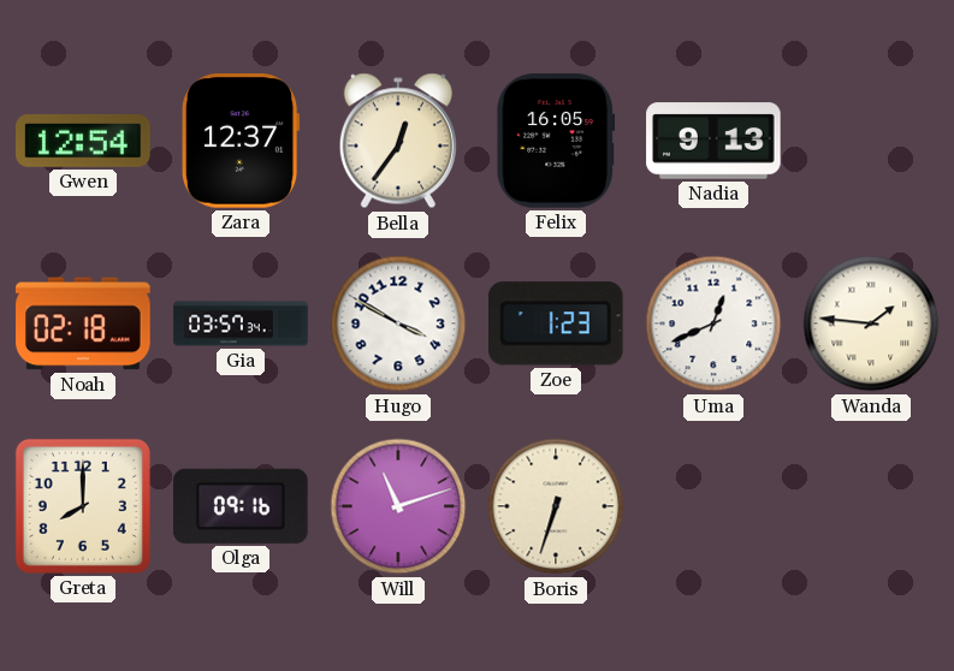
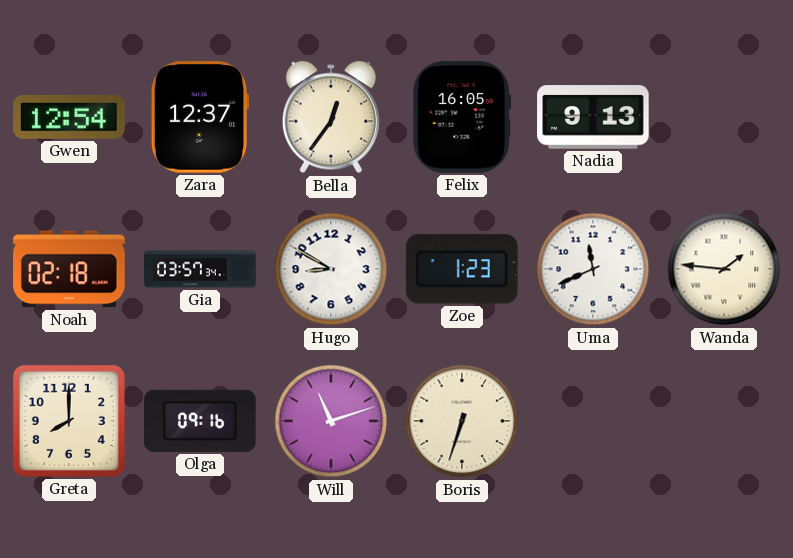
Hugo: 3:50 -> 8:50
Uma: 12:41 -> 11:41
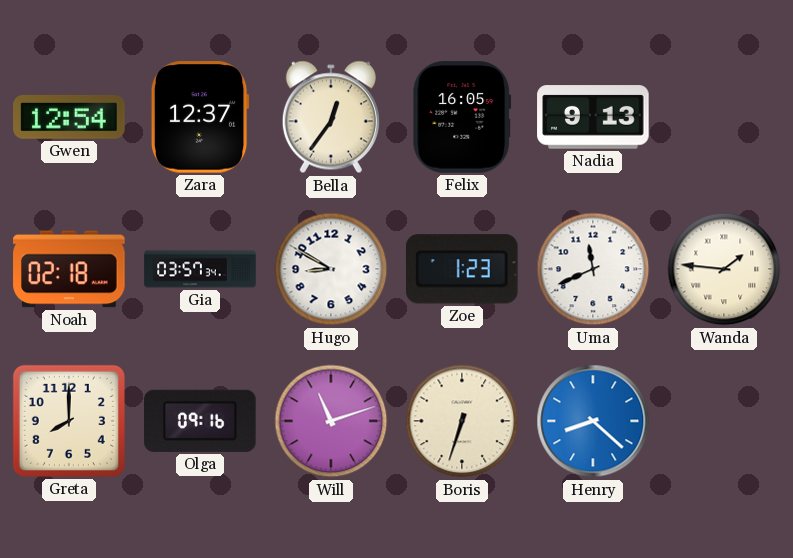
Henry: none -> 8:22
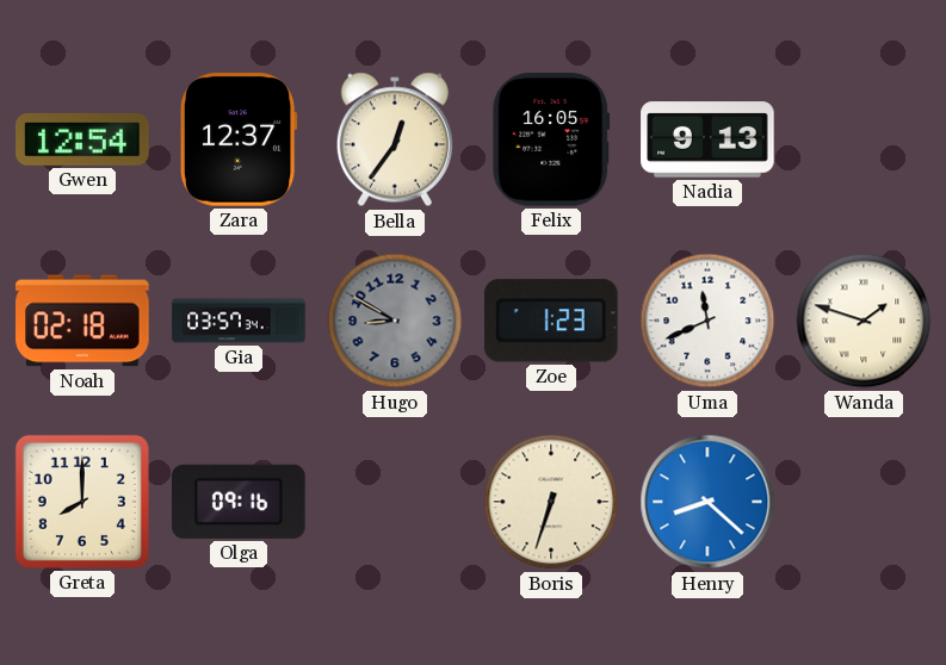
Hugo dial: white -> grey
Wanda: 1:46 -> 1:48
Will: 11:12 -> none
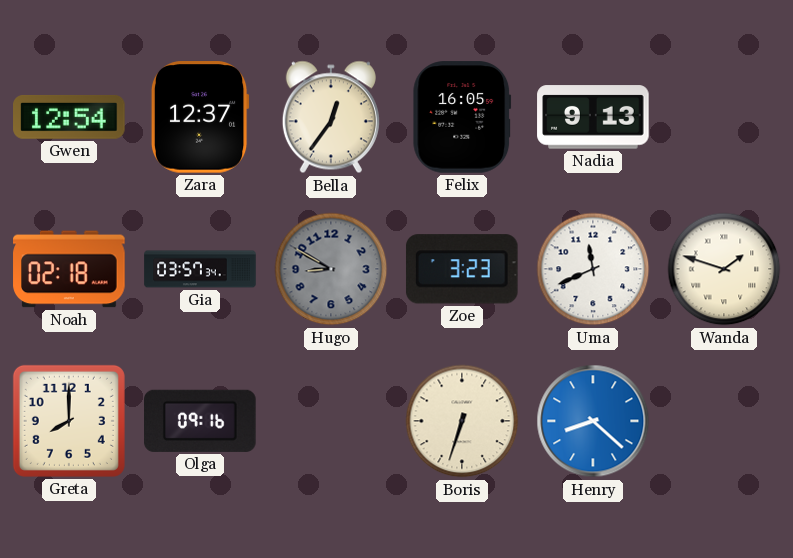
Zoe: 1:23 -> 3:23
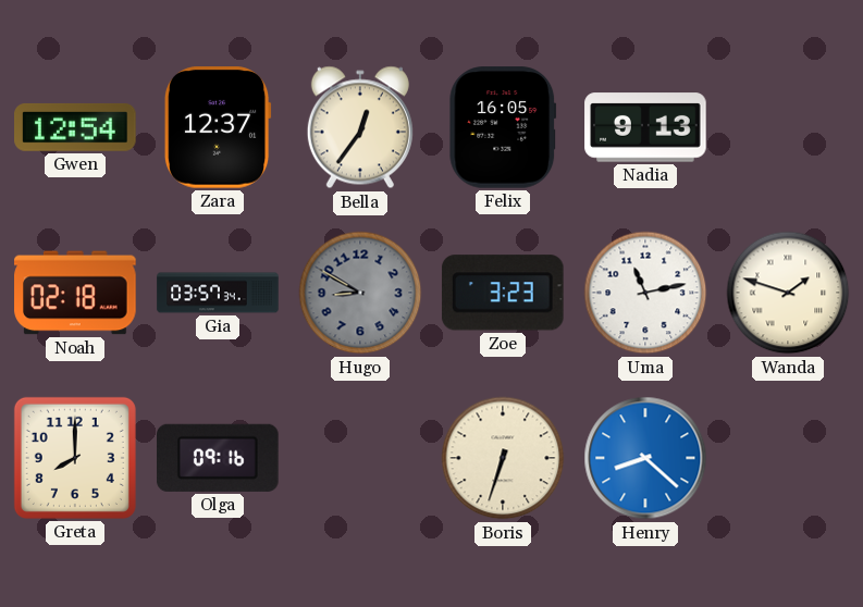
Uma: 11:41 -> 11:13
